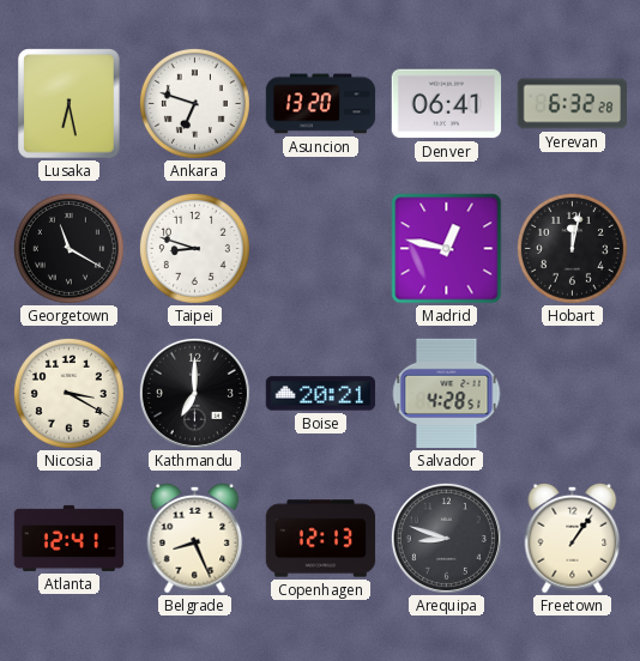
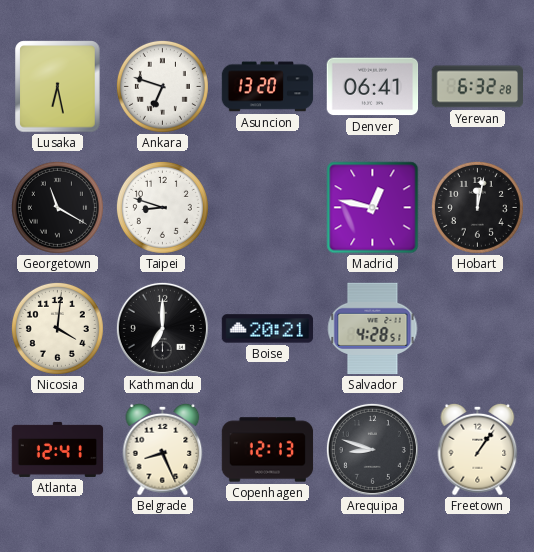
Nicosia: 3:20 -> 4:01
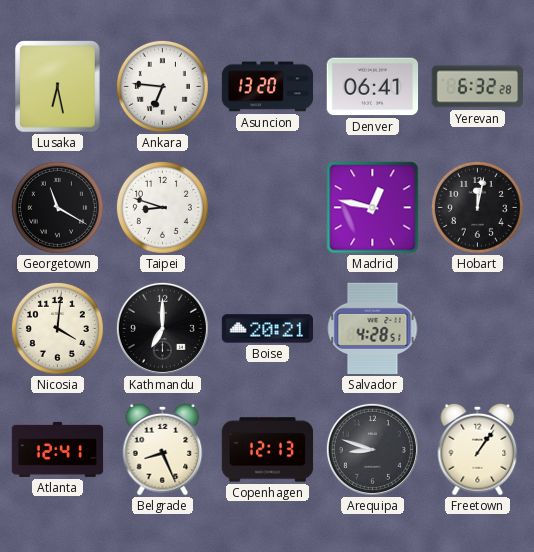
Ankara: 6:48 -> 6:46
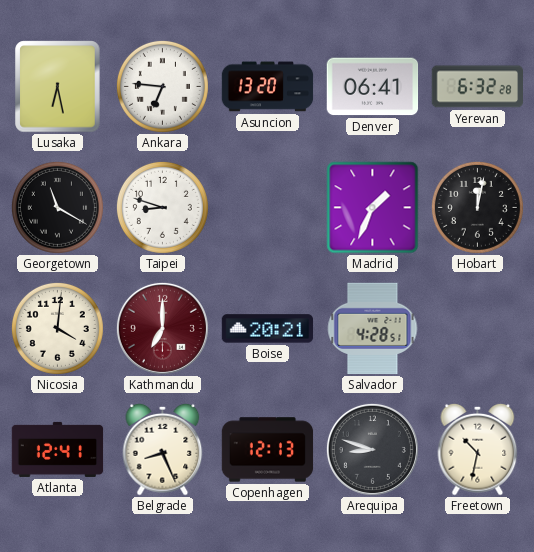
Madrid: 12:47 -> 1:34
Kathmandu dial: black -> burgundy
Freetown: 1:06 -> 10:32
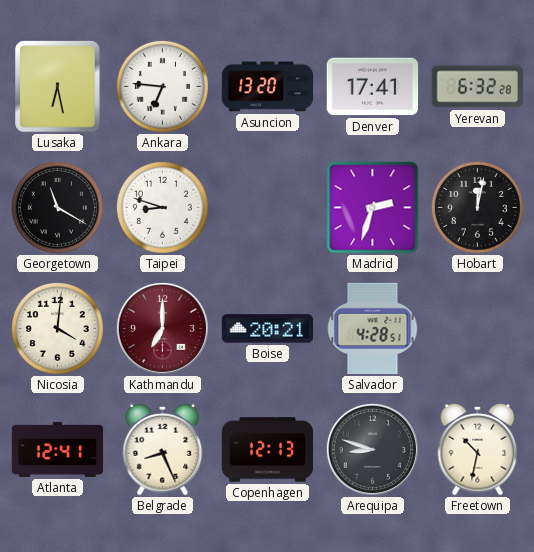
Denver: 06:41 -> 17:41
Madrid: 1:34 -> 2:33
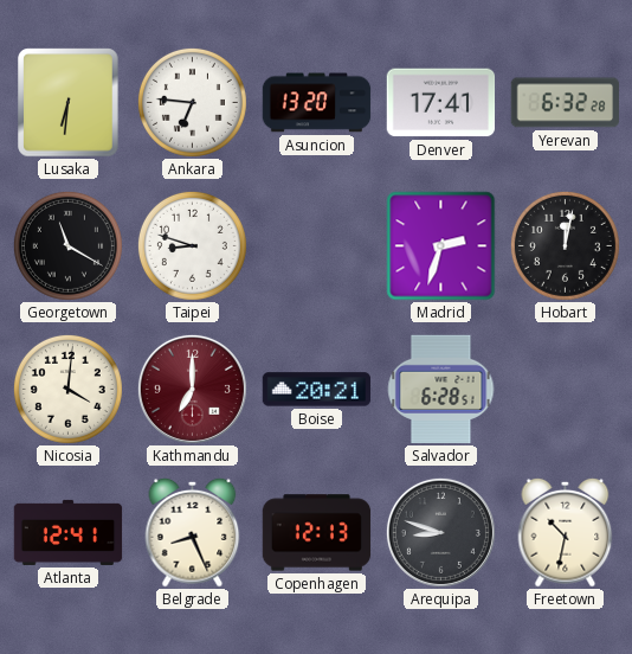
Lusaka: 6:28 -> 6:31
Salvador: 4:28 -> 6:28
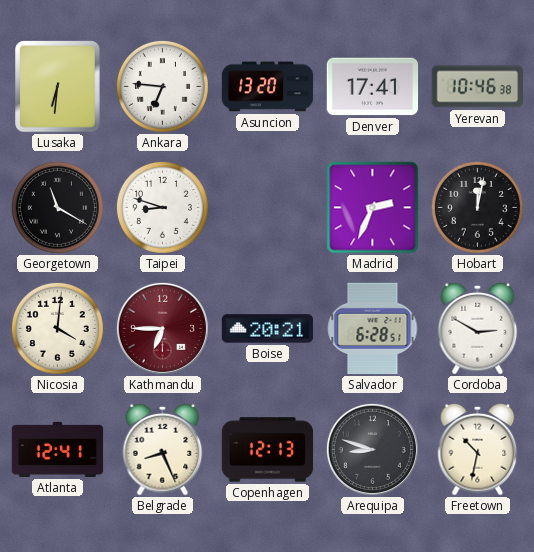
Yerevan: 6:32 -> 10:46
Madrid: 2:33 -> 2:34
Kathmandu: 7:00 -> 6:45
Cordoba: none -> 2:50
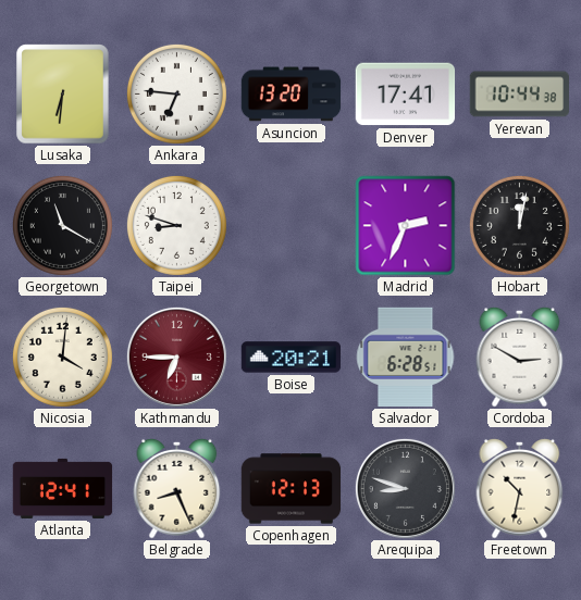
Yerevan: 10:46 -> 10:44
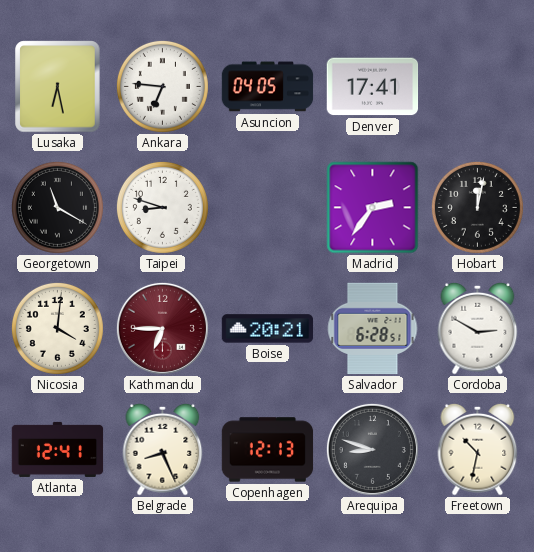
Lusaka: 6:31 -> 6:28
Asuncion: 13:20 -> 04:05
Yerevan: 10:44 -> none
Madrid: 2:34 -> 2:36
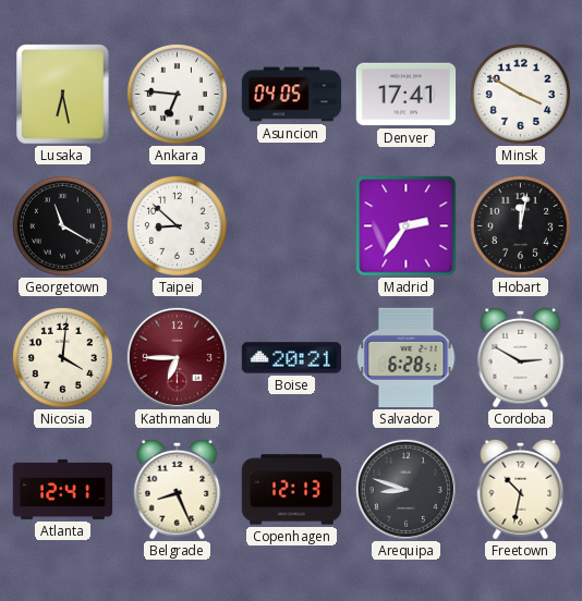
Minsk: none -> 3:50
Taipei: 8:48 -> 8:52
